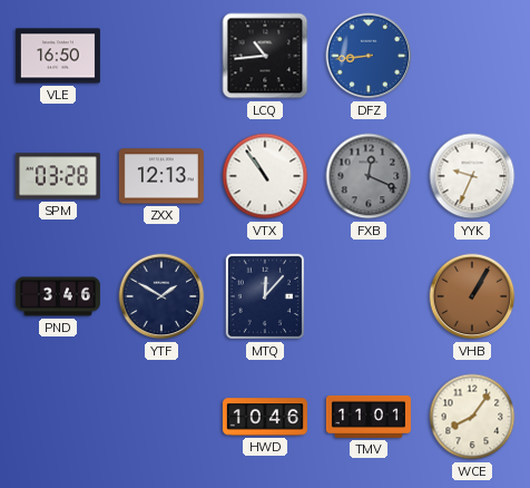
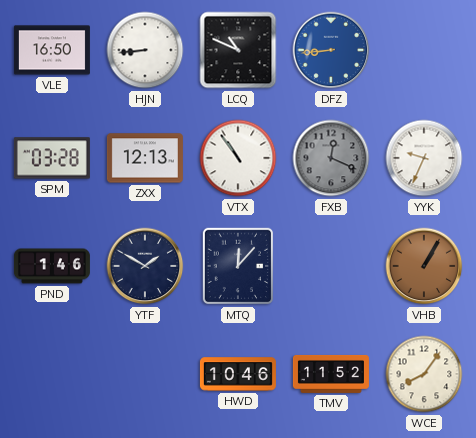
HJN: none -> 8:44
LCQ: 10:44 -> 10:49
PND: 3:46 -> 1:46
TMV: 11:01 -> 11:52
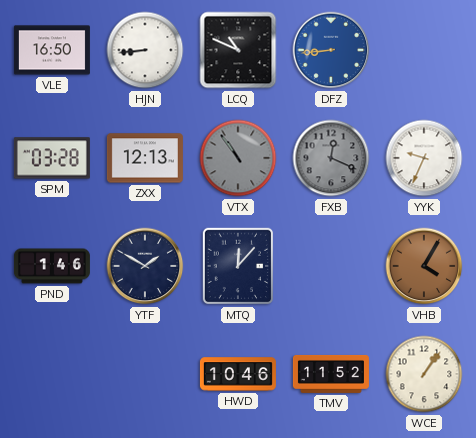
VTX dial: white -> grey
VHB: 1:05 -> 4:05
WCE: 8:06 -> 1:06
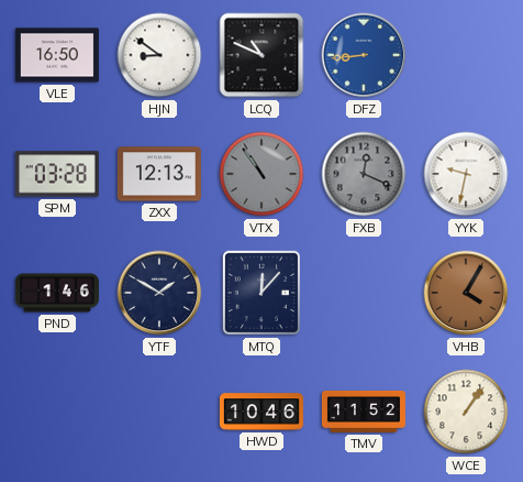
HJN: 8:44 -> 8:51
YYK: 9:34 -> 9:32
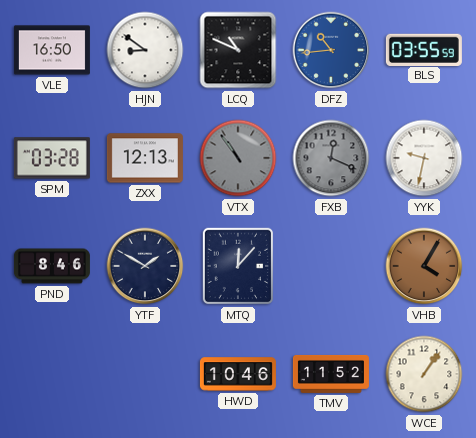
DFZ: 8:44 -> 10:44
BLS: none -> 03:55
PND: 1:46 -> 8:46
